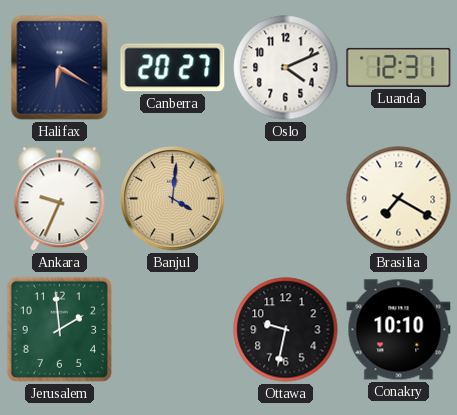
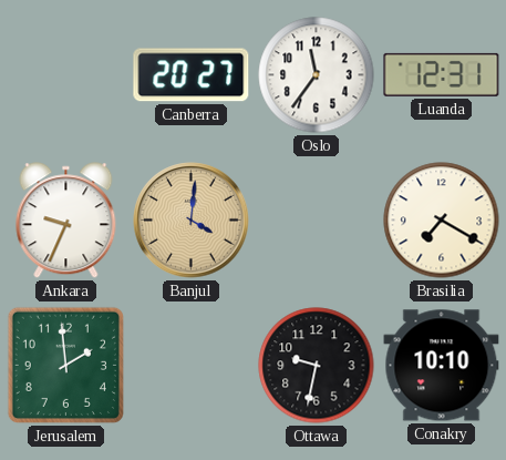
Halifax: 6:20 -> none
Oslo: 4:11 -> 11:36
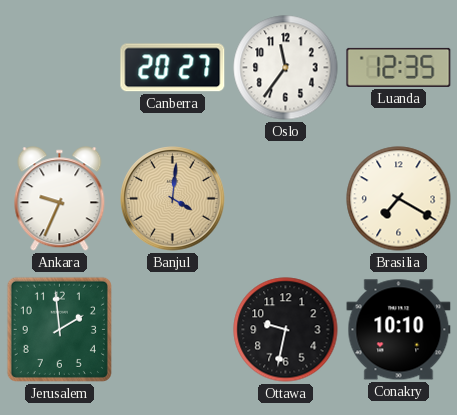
Luanda: 12:31 -> 12:35
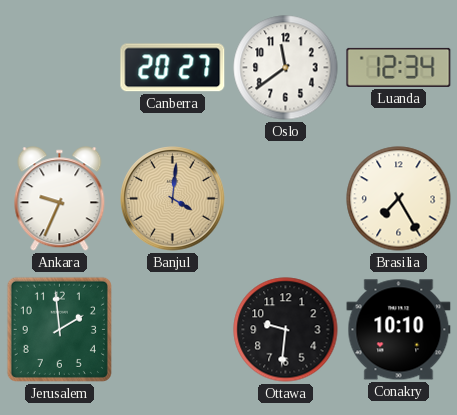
Oslo: 11:36 -> 11:39
Luanda: 12:35 -> 12:34
Brasilia: 7:20 -> 7:25
Ottawa: 9:32 -> 9:31
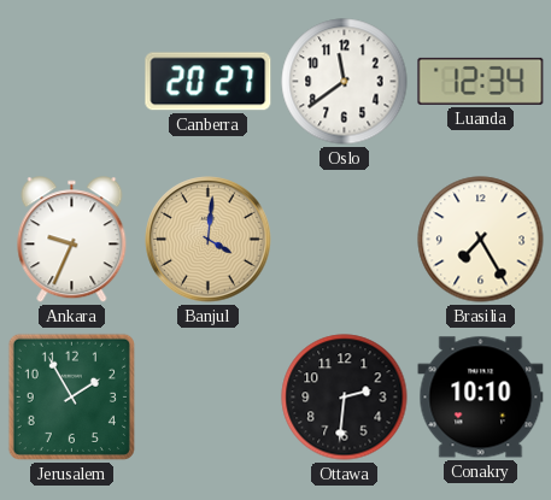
Jerusalem: 1:59 -> 1:55
Ottawa: 9:31 -> 2:31
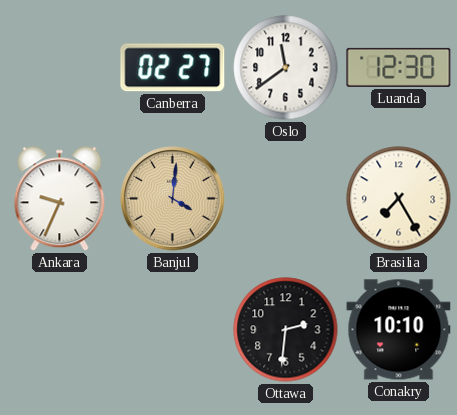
Canberra: 20:27 -> 02:27
Luanda: 12:34 -> 12:30
Jerusalem: 1:55 -> none
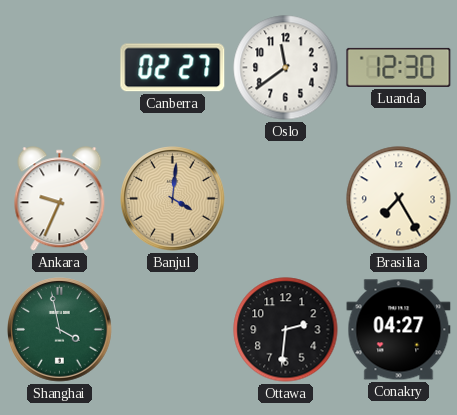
Shanghai: none -> 3:58
Conakry: 10:10 -> 04:27
